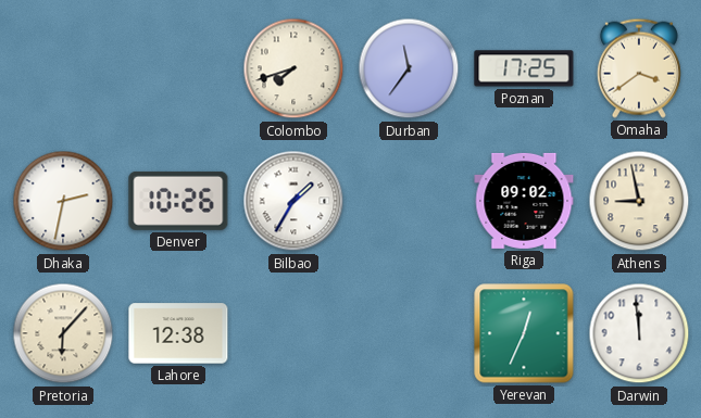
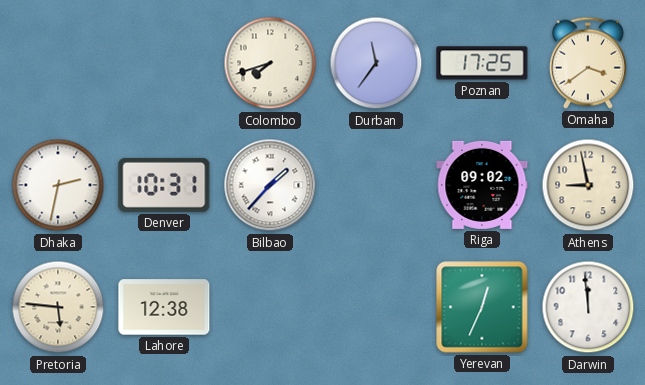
Denver: 10:26 -> 10:31
Bilbao: 1:35 -> 1:37
Pretoria: 6:07 -> 5:46
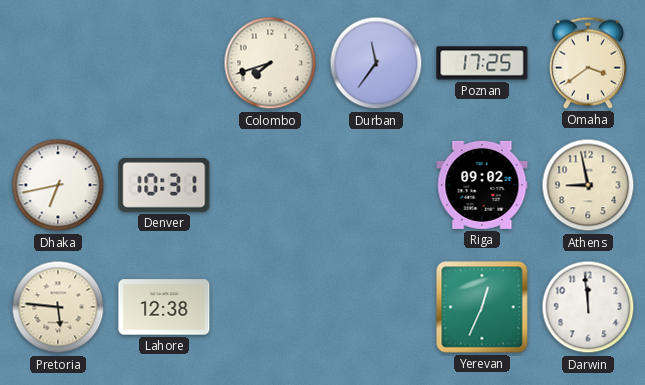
Dhaka: 2:32 -> 6:43
Bilbao: 1:37 -> none
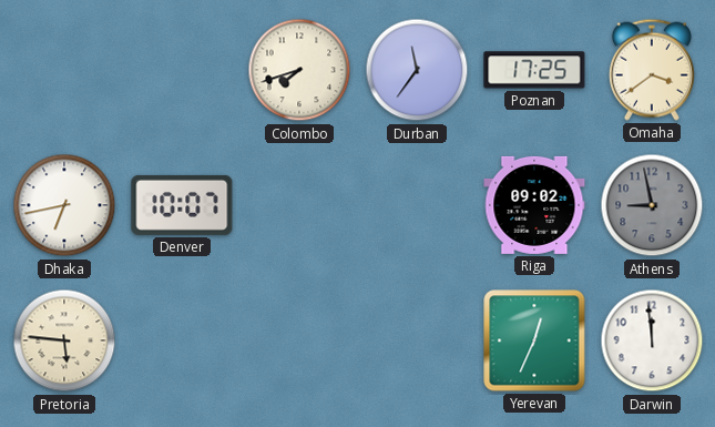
Denver: 10:31 -> 10:07
Athens dial: cream -> grey
Lahore: 12:38 -> none
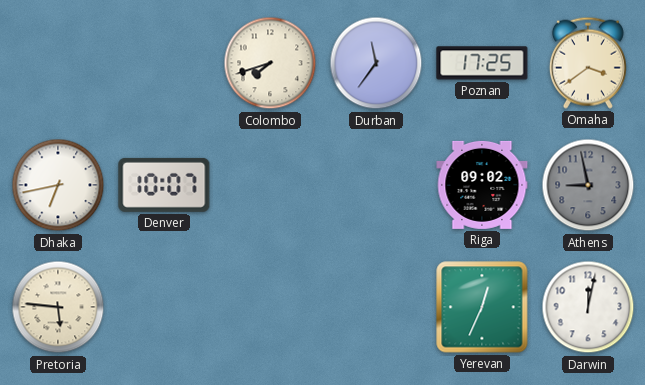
Darwin: 11:59 -> 12:02
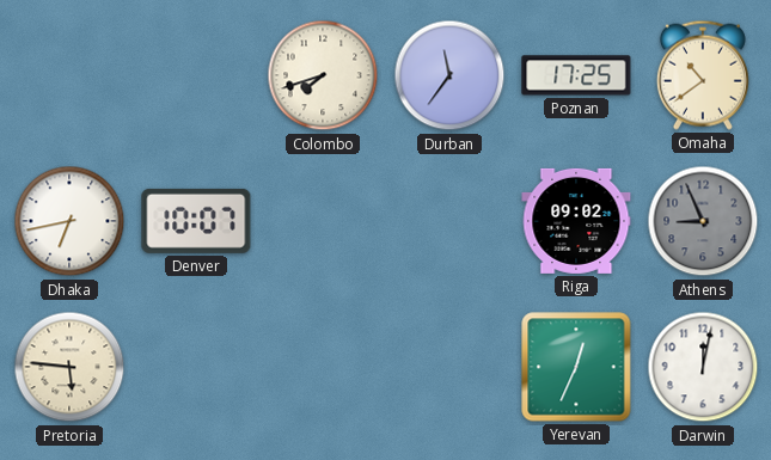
Omaha: 3:39 -> 10:39
Athens: 8:58 -> 8:56
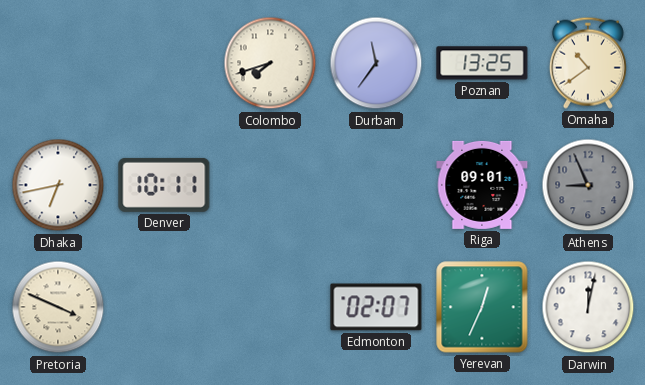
Poznan: 17:25 -> 13:25
Denver: 10:07 -> 10:11
Riga: 09:02 -> 09:01
Pretoria: 5:46 -> 3:49
Edmonton: none -> 02:07
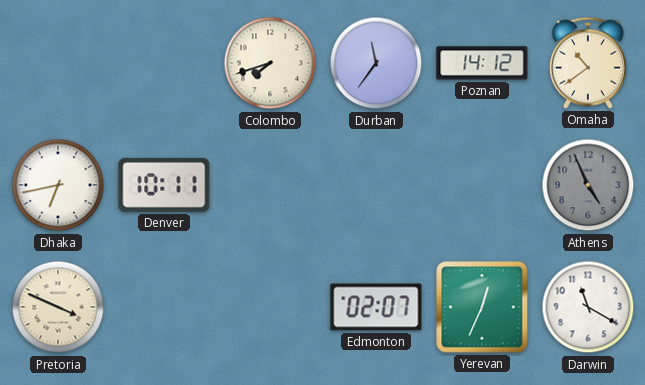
Poznan: 13:25 -> 14:12
Riga: 09:01 -> none
Athens: 8:56 -> 4:56
Darwin: 12:02 -> 11:20
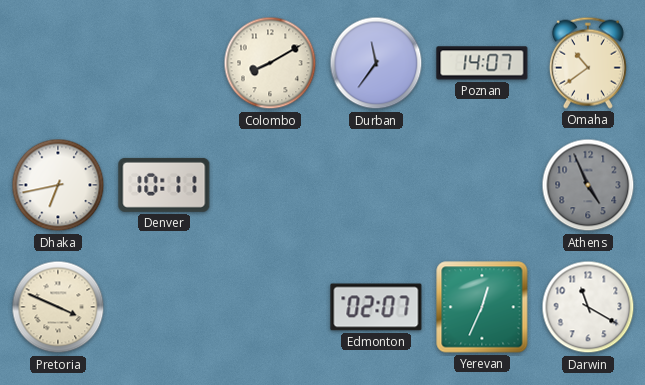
Colombo: 7:42 -> 8:10
Poznan: 14:12 -> 14:07
